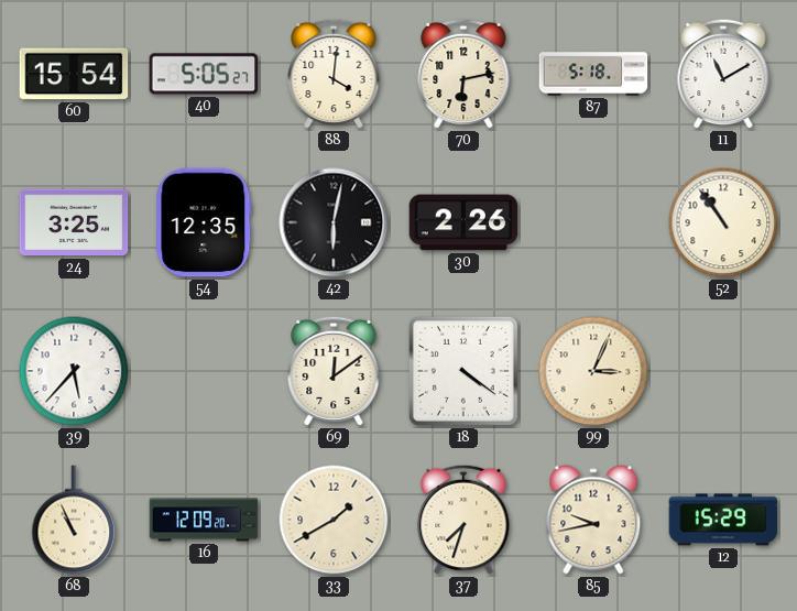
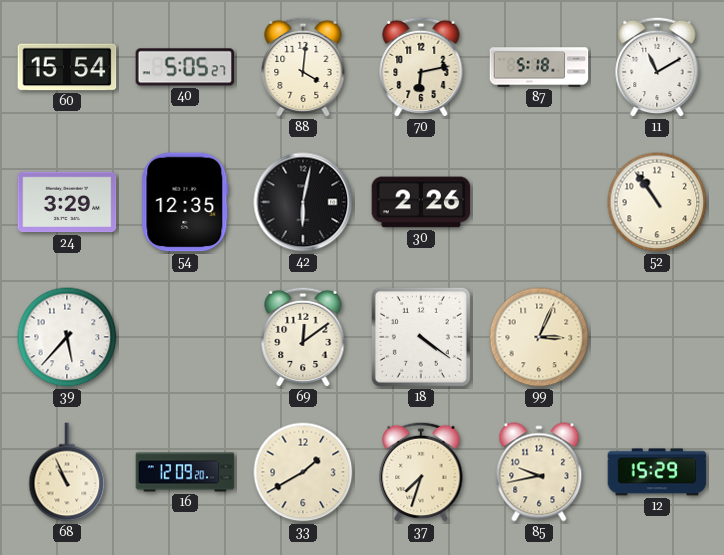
24: 3:25 -> 3:29
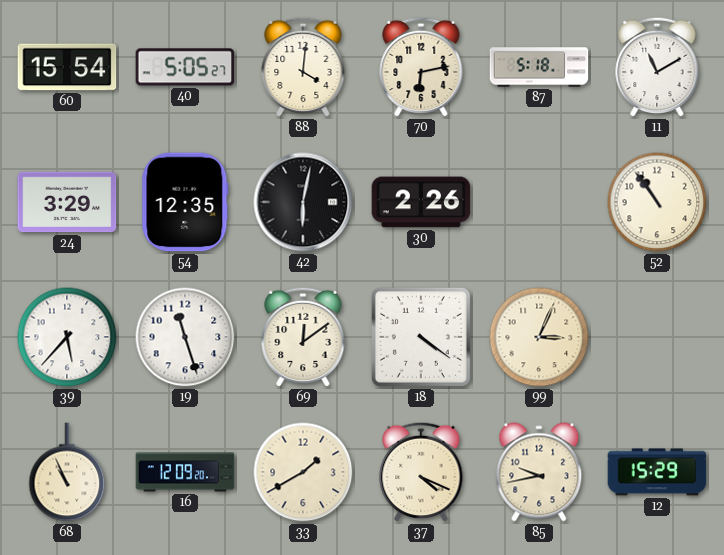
19: none -> 11:27
37: 7:33 -> 4:19
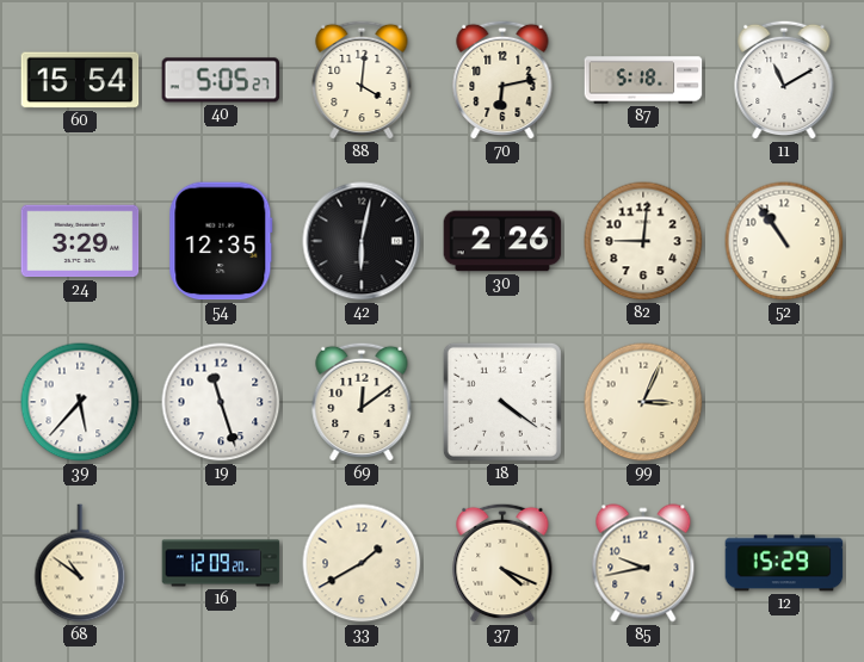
82: none -> 9:01
68: 10:56 -> 10:51
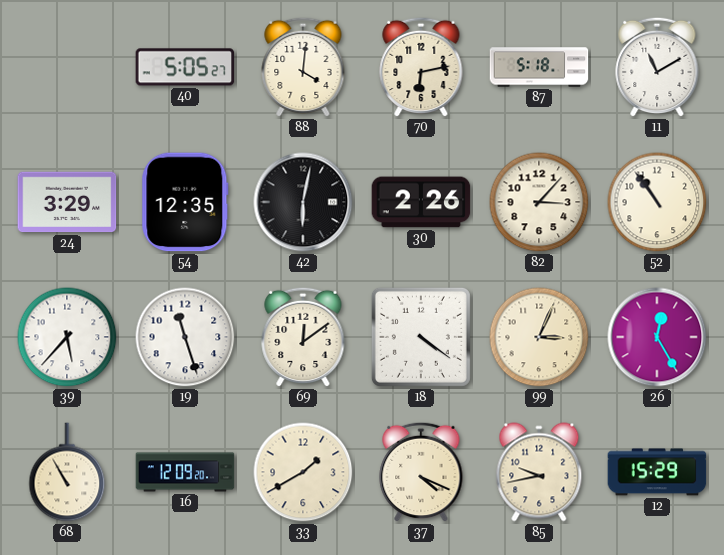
60: 15:54 -> none
82: 9:01 -> 3:07
26: none -> 12:25
68: 10:51 -> 10:55
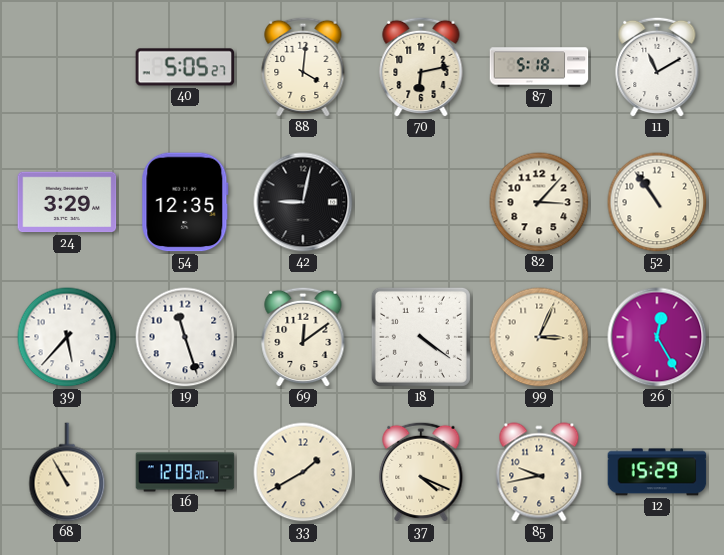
42: 6:02 -> 9:02
30: 2:26 -> none
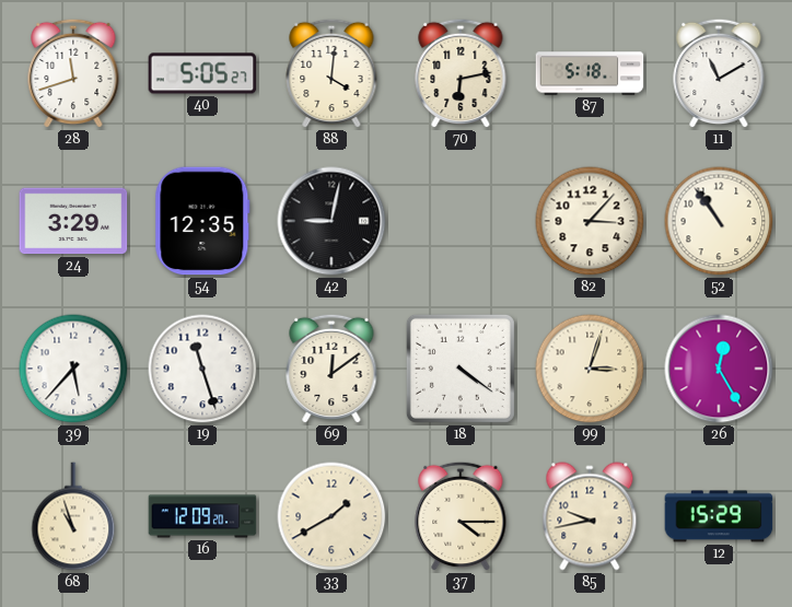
28: none -> 11:42
99: 3:04 -> 3:03
68: 10:55 -> 10:57
37: 4:19 -> 4:15
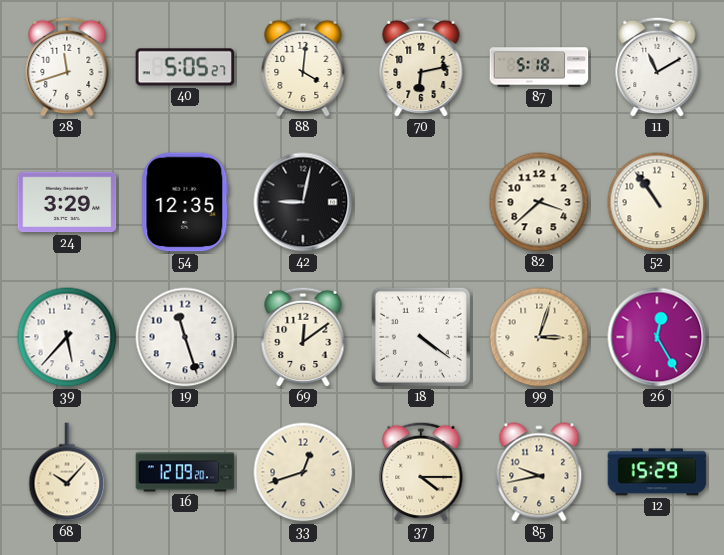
82: 3:07 -> 3:38
68: 10:57 -> 10:07
33: 1:40 -> 12:42
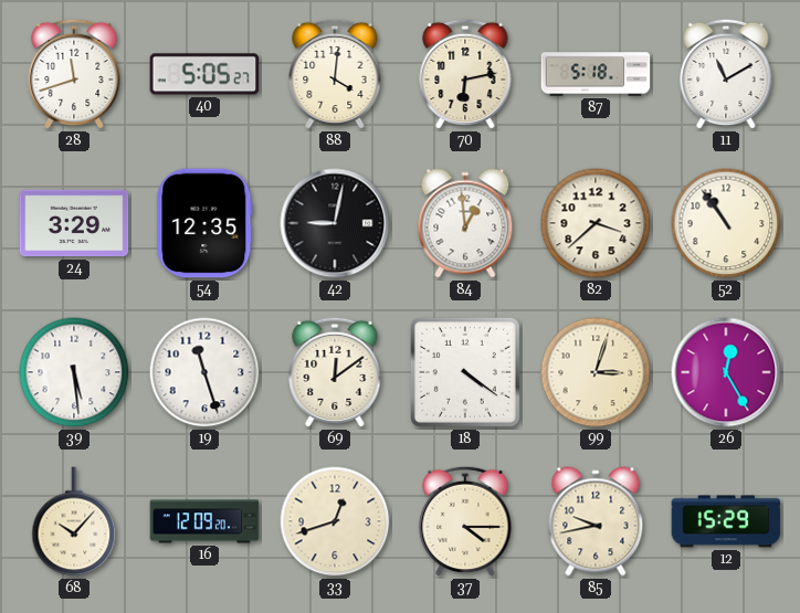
84: none -> 12:59
39: 5:37 -> 5:29
